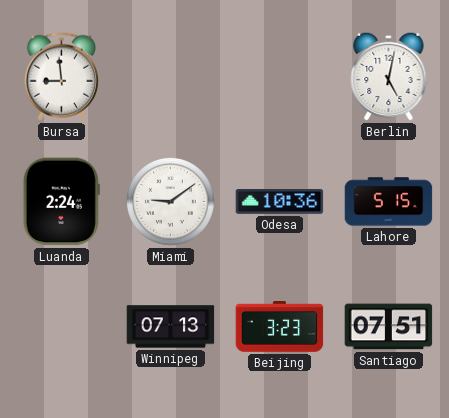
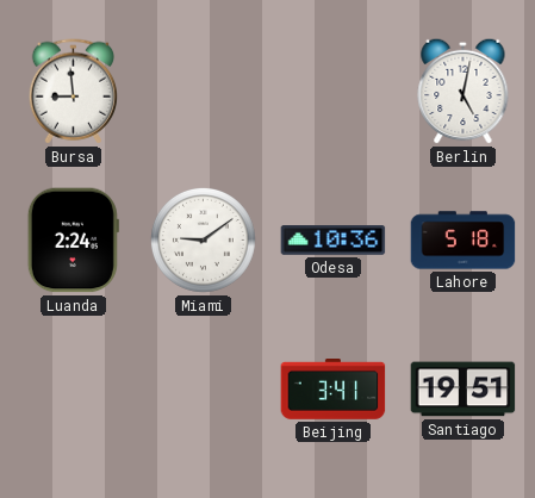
Lahore: 5:15 -> 5:18
Winnipeg: 07:13 -> none
Beijing: 3:23 -> 3:41
Santiago: 07:51 -> 19:51
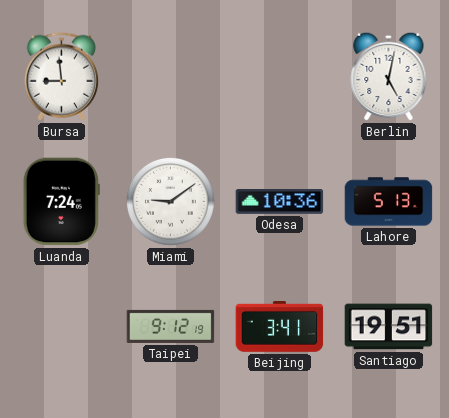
Luanda: 2:24 -> 7:24
Lahore: 5:18 -> 5:13
Taipei: none -> 9:12
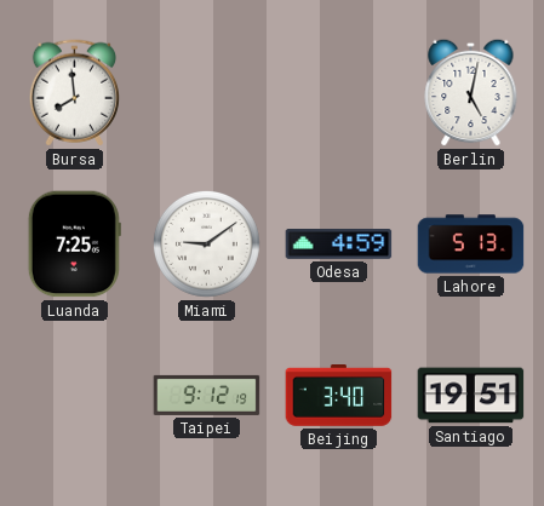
Bursa: 8:59 -> 7:59
Luanda: 7:24 -> 7:25
Odesa: 10:36 -> 4:59
Beijing: 3:41 -> 3:40
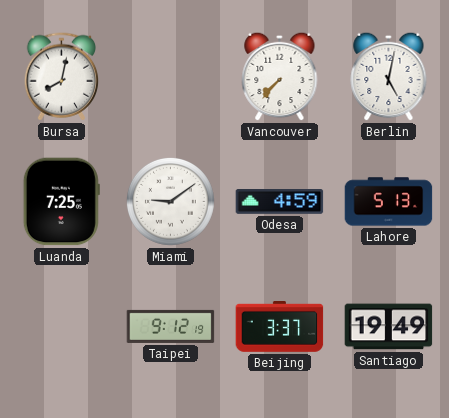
Bursa: 7:59 -> 8:02
Vancouver: none -> 7:37
Beijing: 3:40 -> 3:37
Santiago: 19:51 -> 19:49
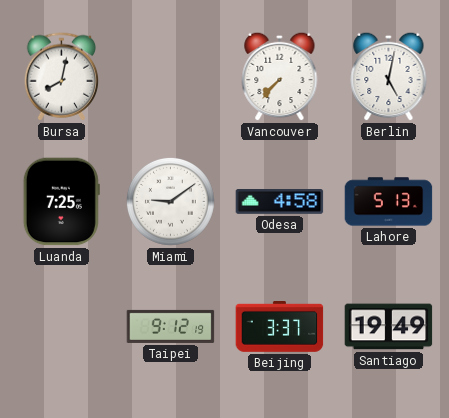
Odesa: 4:59 -> 4:58
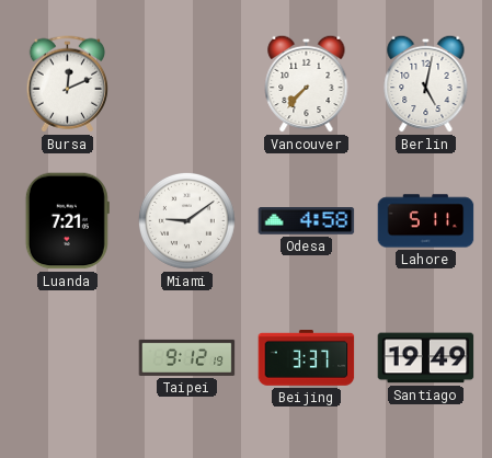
Bursa: 8:02 -> 12:11
Luanda: 7:25 -> 7:21
Lahore: 5:13 -> 5:11
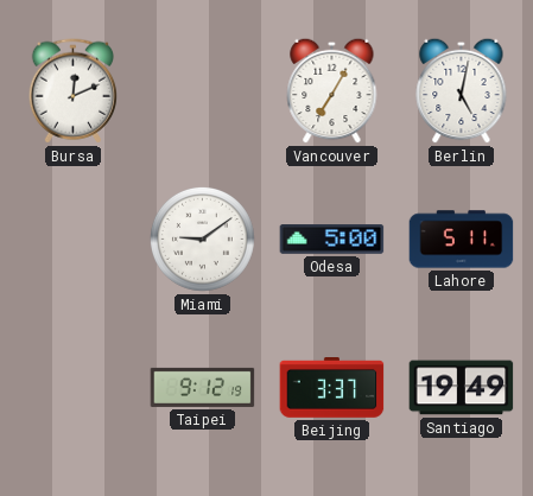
Vancouver: 7:37 -> 7:05
Luanda: 7:21 -> none
Odesa: 4:58 -> 5:00
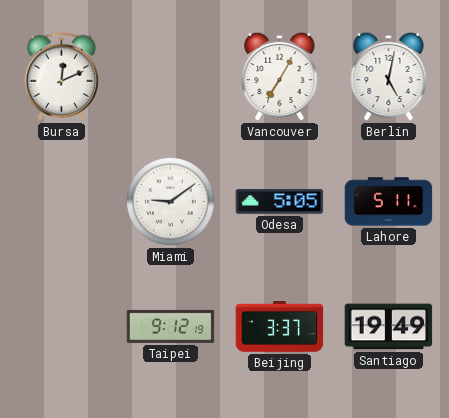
Odesa: 5:00 -> 5:05
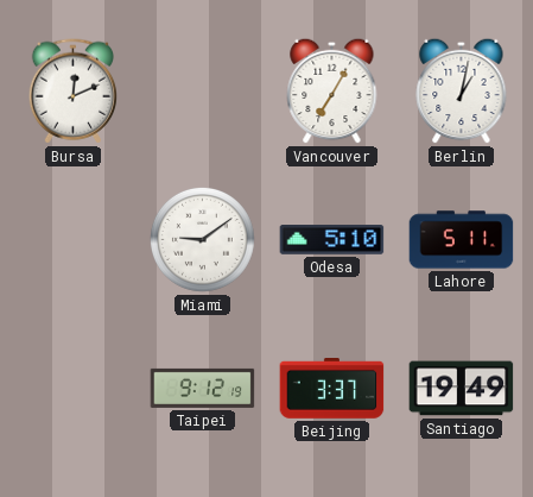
Berlin: 5:02 -> 1:02
Odesa: 5:05 -> 5:10
